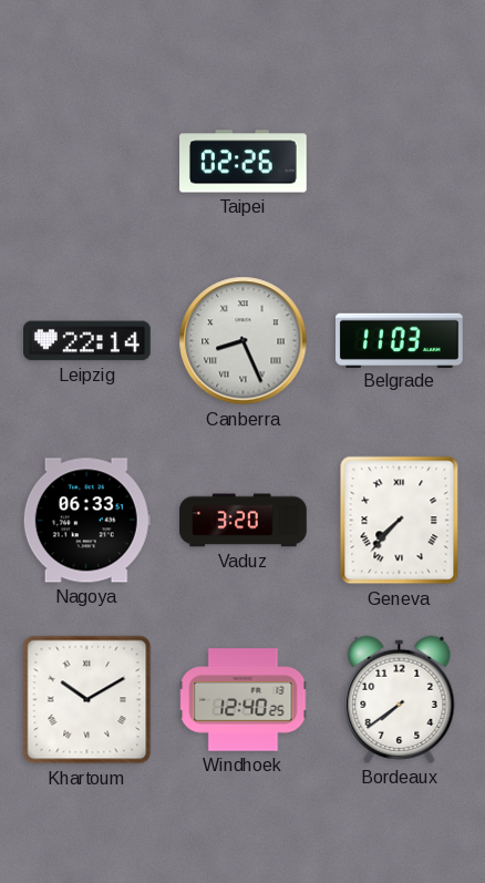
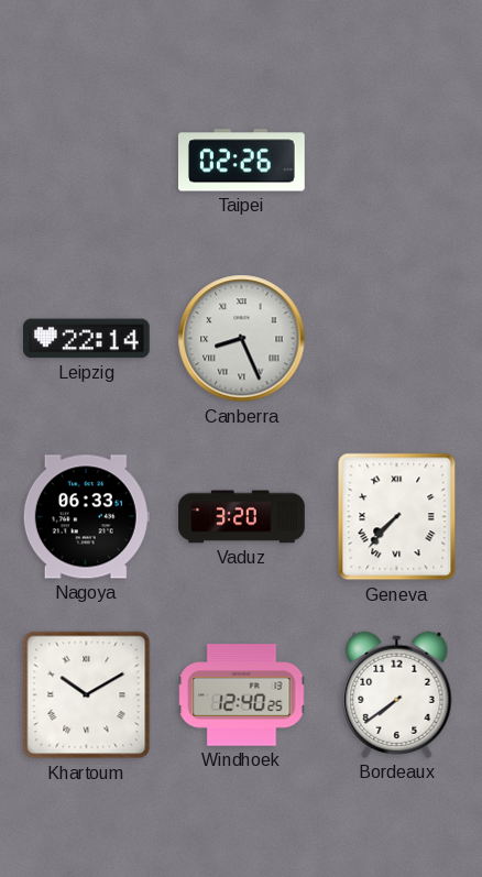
Belgrade: 11:03 -> none
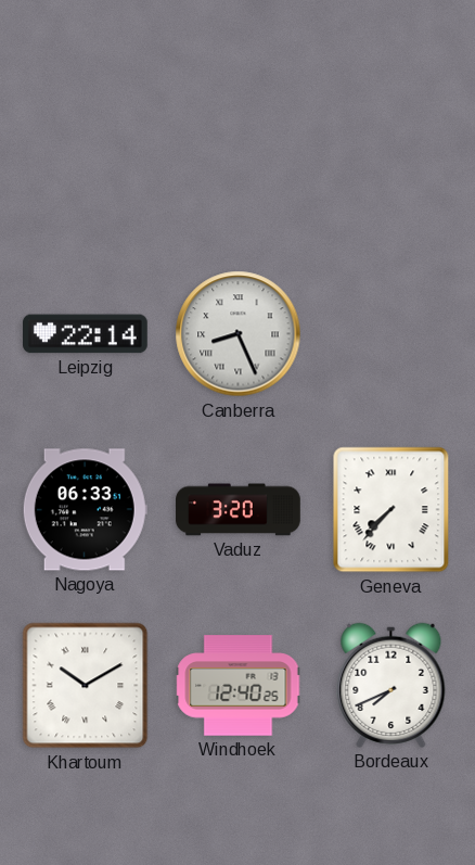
Taipei: 02:26 -> none
Bordeaux: 7:39 -> 7:41
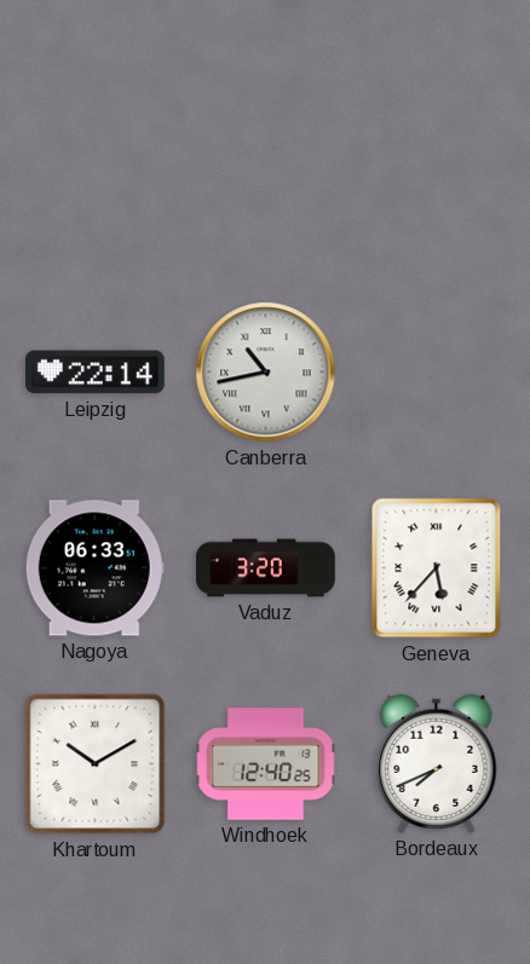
Canberra: 8:26 -> 10:43
Geneva: 7:37 -> 5:37
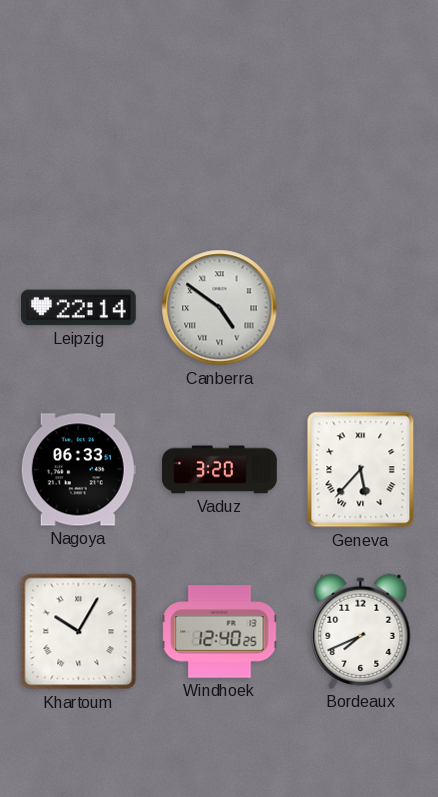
Canberra: 10:43 -> 4:51
Khartoum: 10:10 -> 10:05
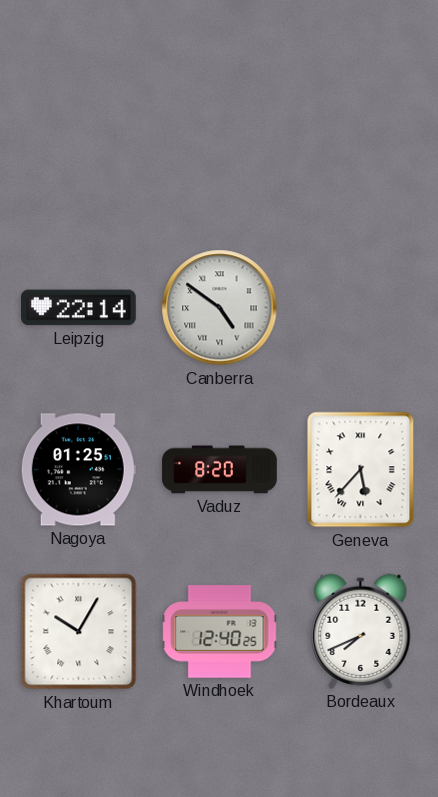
Nagoya: 06:33 -> 01:25
Vaduz: 3:20 -> 8:20
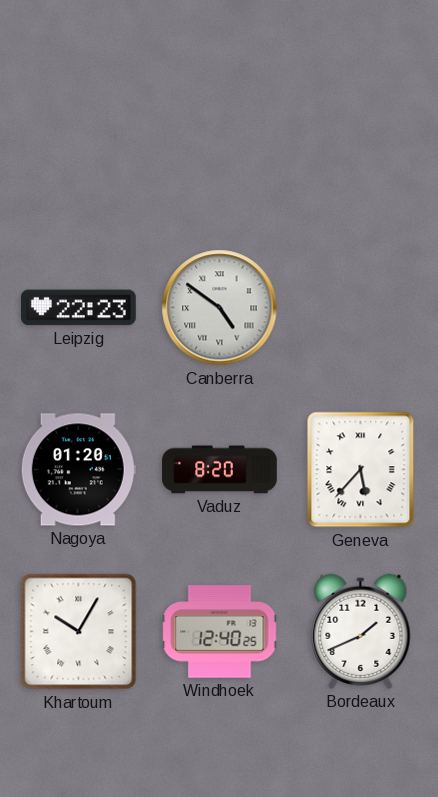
Leipzig: 22:14 -> 22:23
Nagoya: 01:25 -> 01:20
Bordeaux: 7:41 -> 1:41
